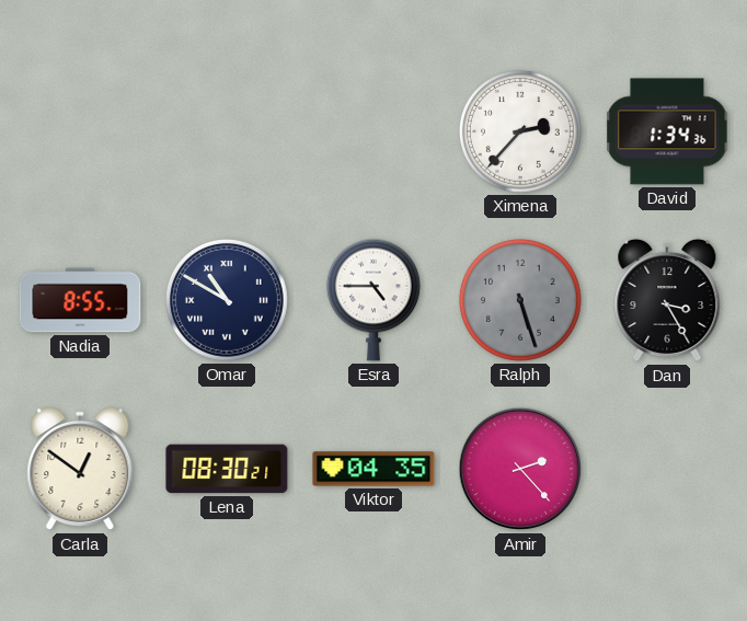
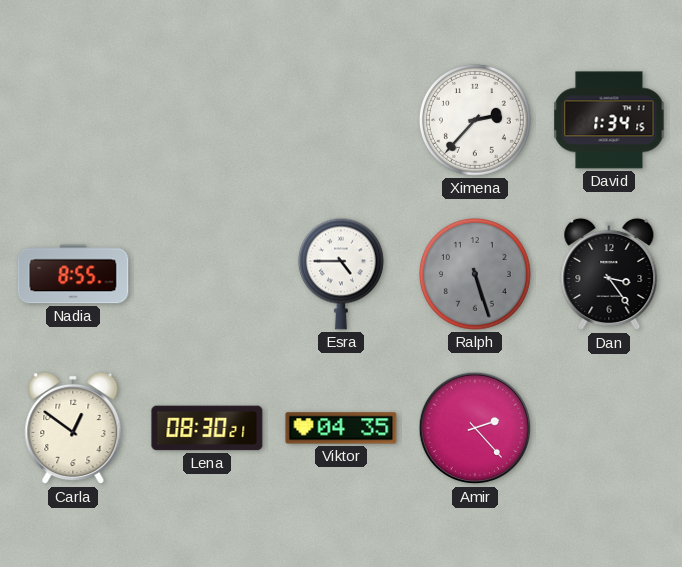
David: 1:34:36 -> 1:34:15
Omar: 10:50 -> none
Dan: 3:25 -> 3:24
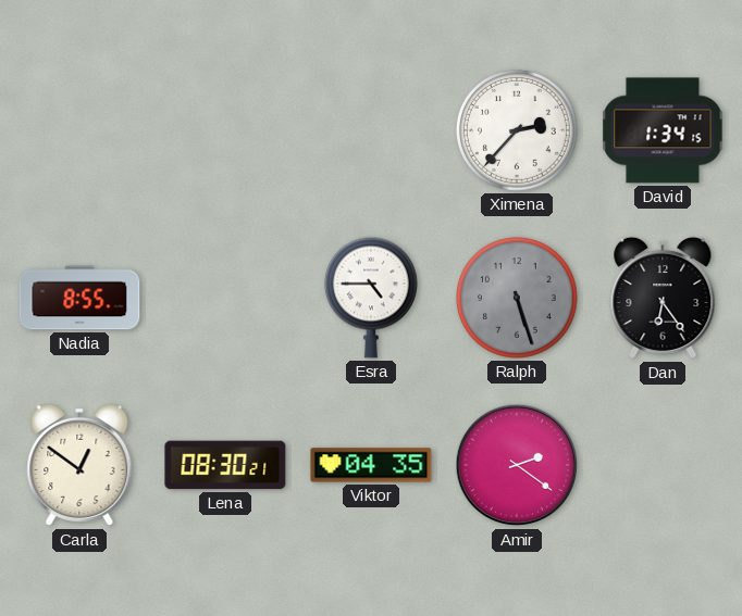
Dan: 3:24 -> 6:24
Amir: 2:23 -> 2:21
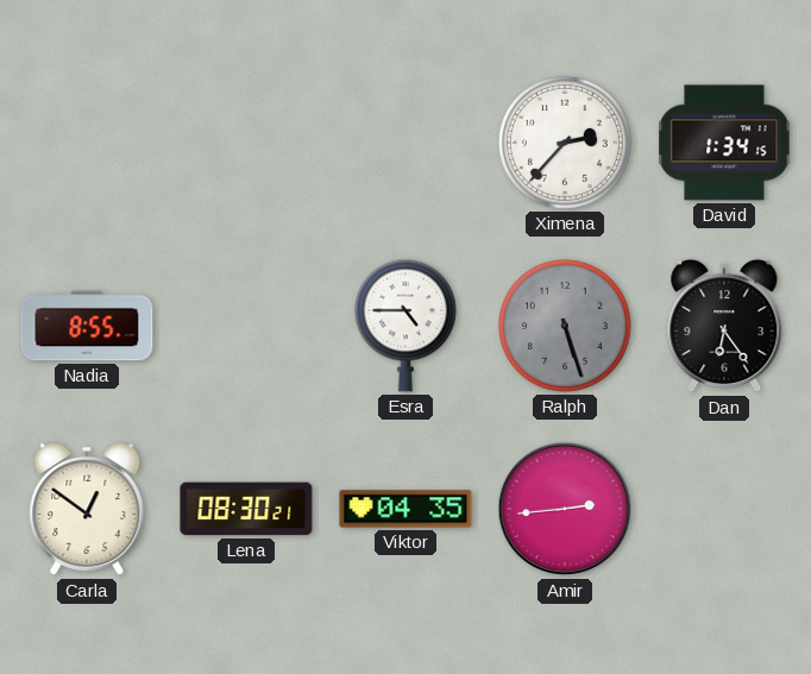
Amir: 2:21 -> 2:44
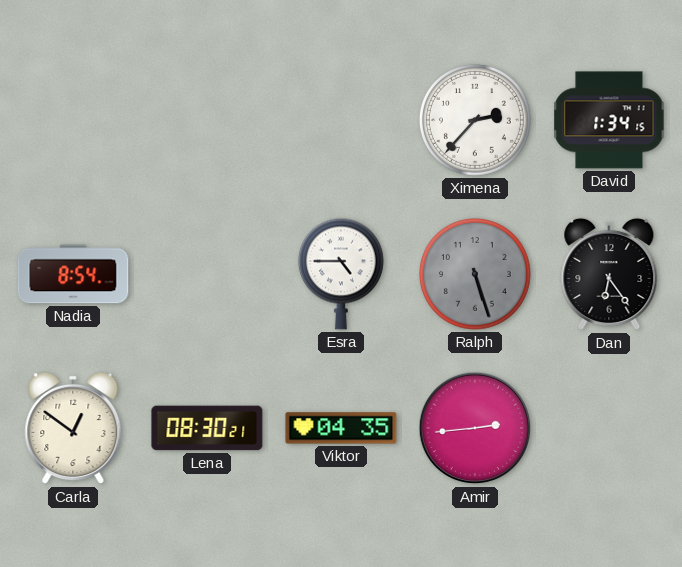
Nadia: 8:55 -> 8:54
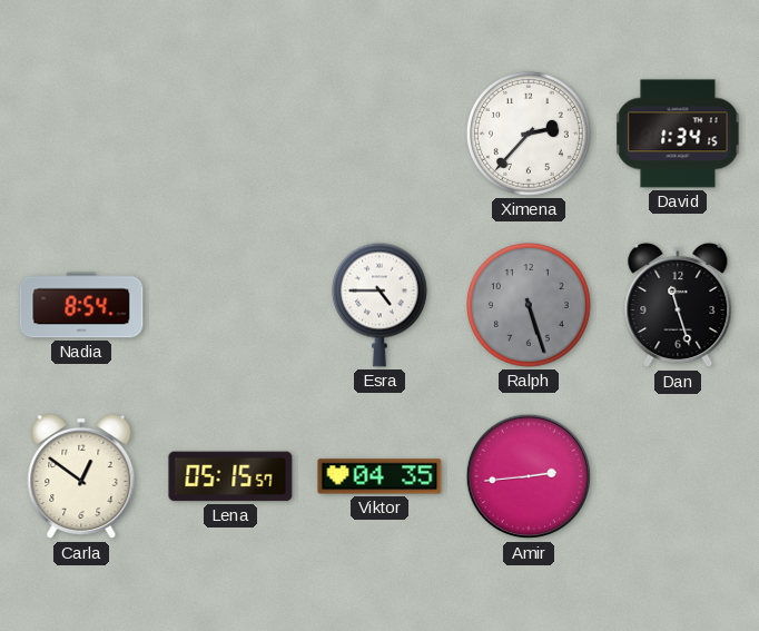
Dan: 6:24 -> 11:27
Lena: 08:30 -> 05:15
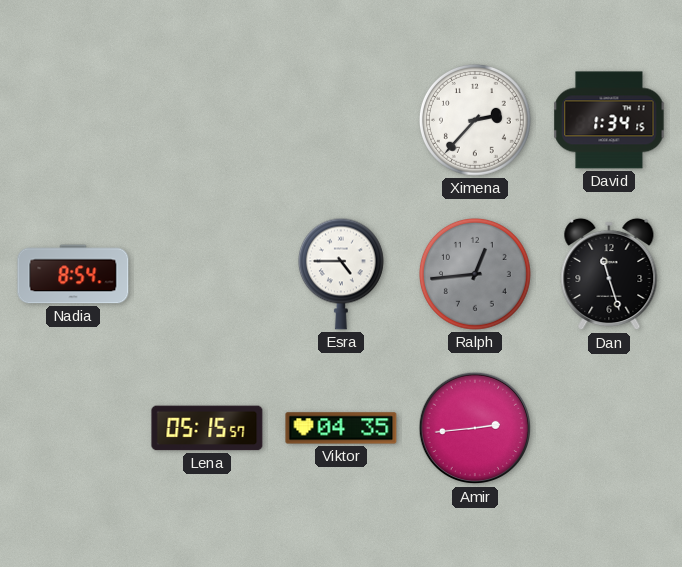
Ralph: 5:27 -> 12:44
Carla: 12:51 -> none
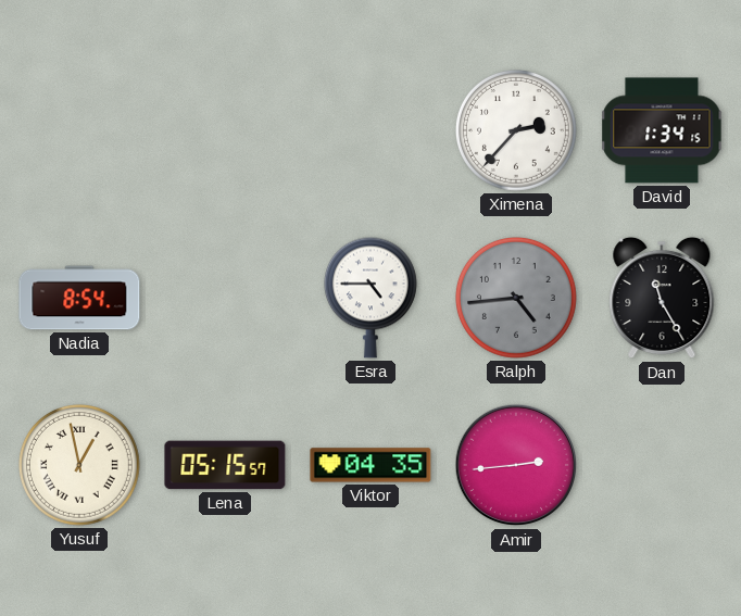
Ralph: 12:44 -> 4:44
Dan: 11:27 -> 11:25
Yusuf: none -> 12:58
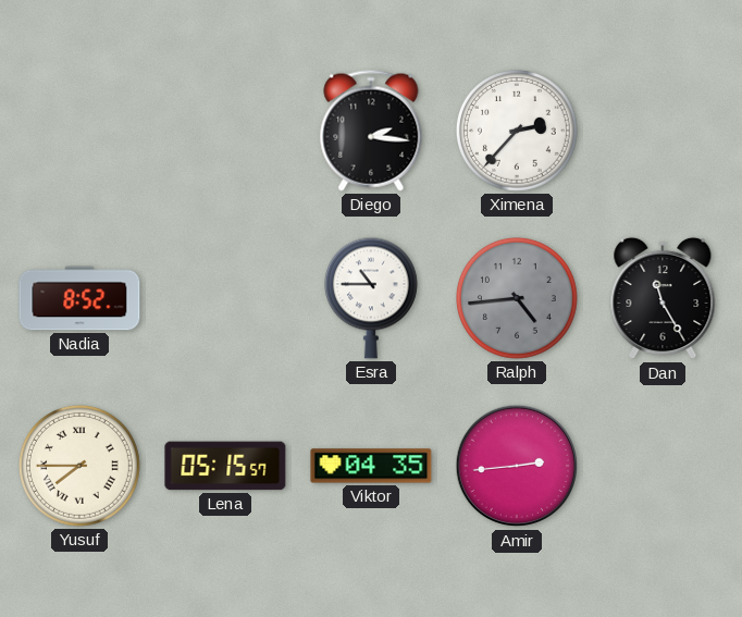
Diego: none -> 2:16
David: 1:34 -> none
Nadia: 8:54 -> 8:52
Esra: 4:45 -> 10:45
Yusuf: 12:58 -> 7:45
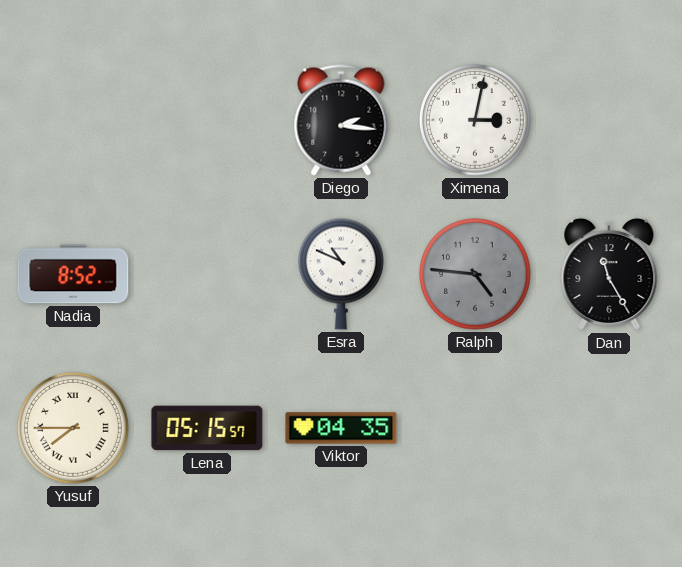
Ximena: 2:37 -> 3:02
Esra: 10:45 -> 10:49
Ralph: 4:44 -> 4:46
Amir: 2:44 -> none
